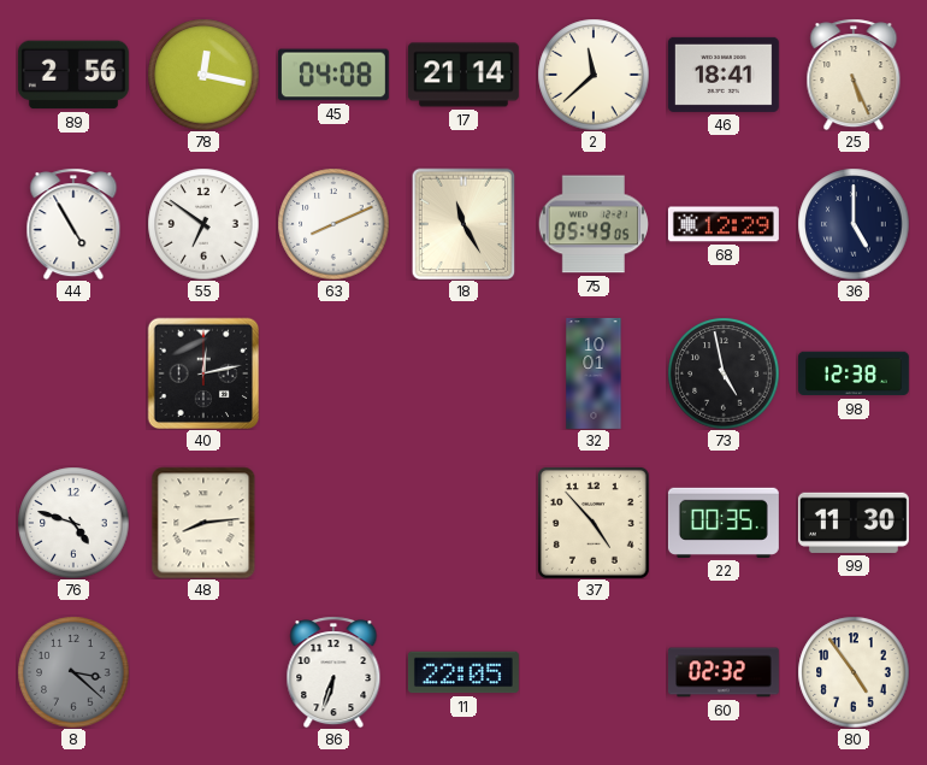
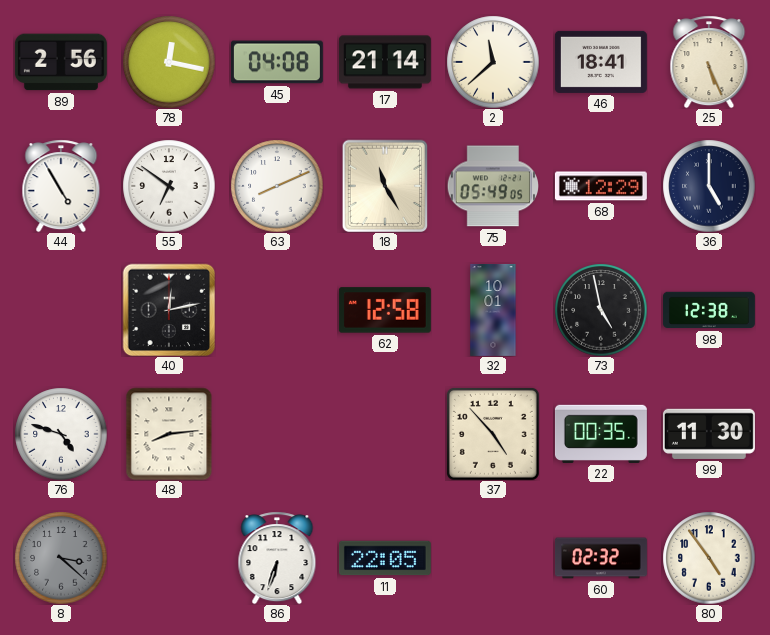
62: none -> 12:58
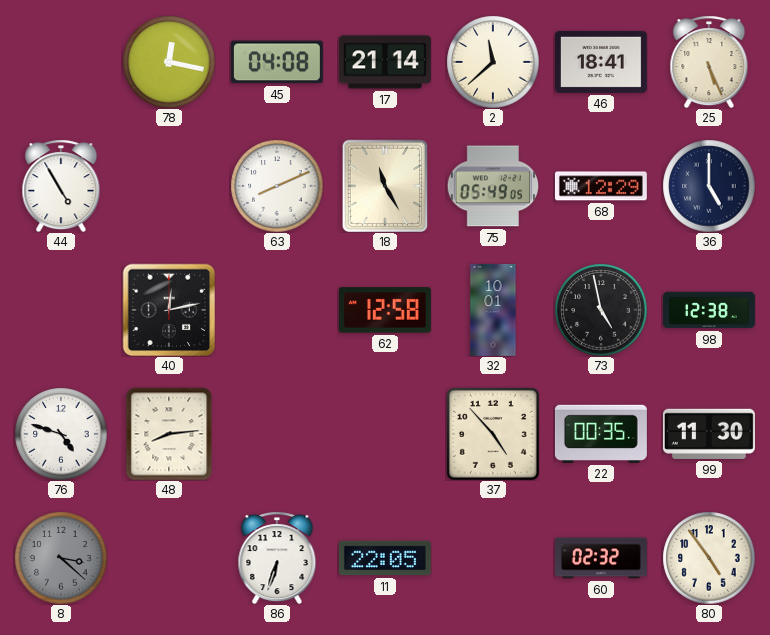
89: 2:56 -> none
55: 6:51 -> none
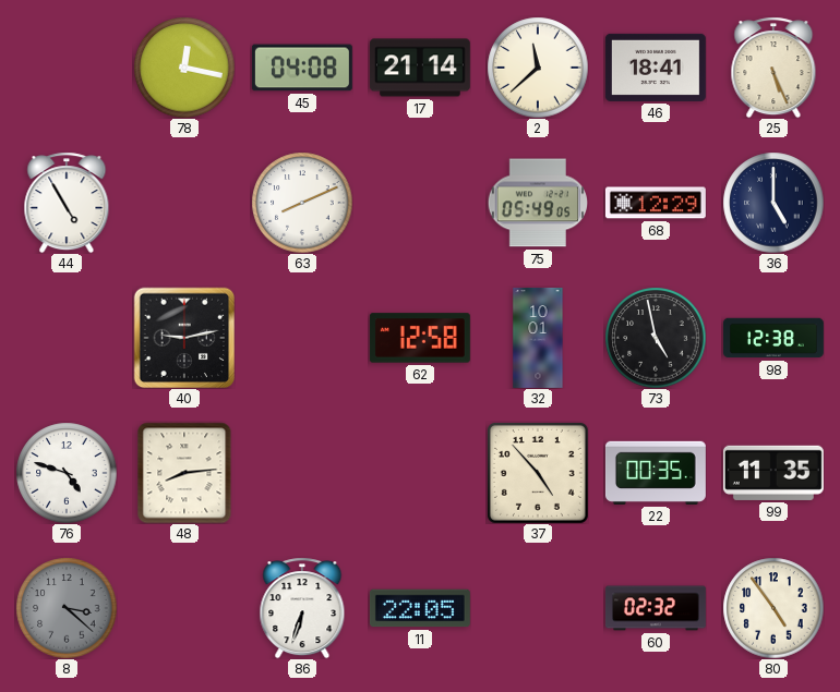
18: 11:25 -> none
40: 12:13 -> 9:13
99: 11:30 -> 11:35
